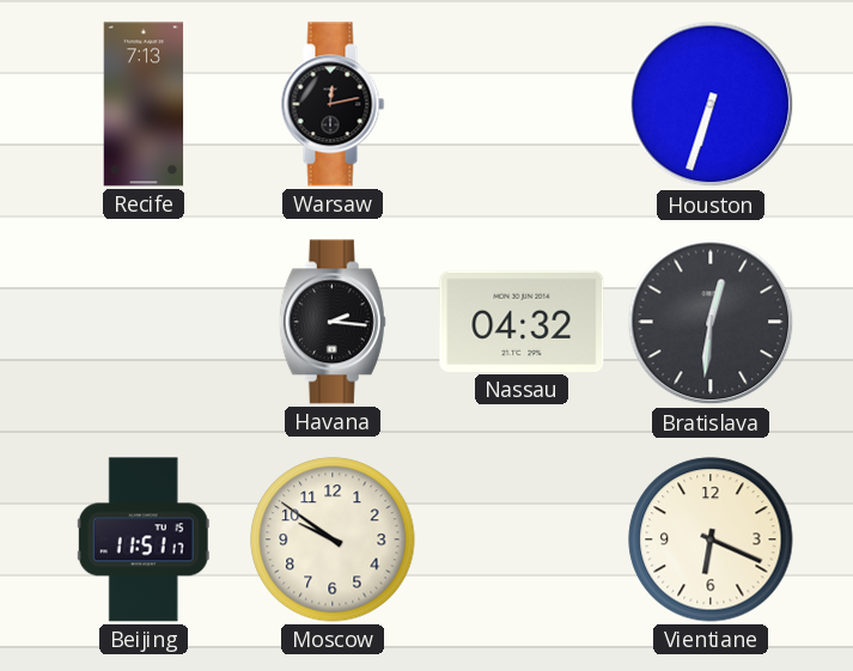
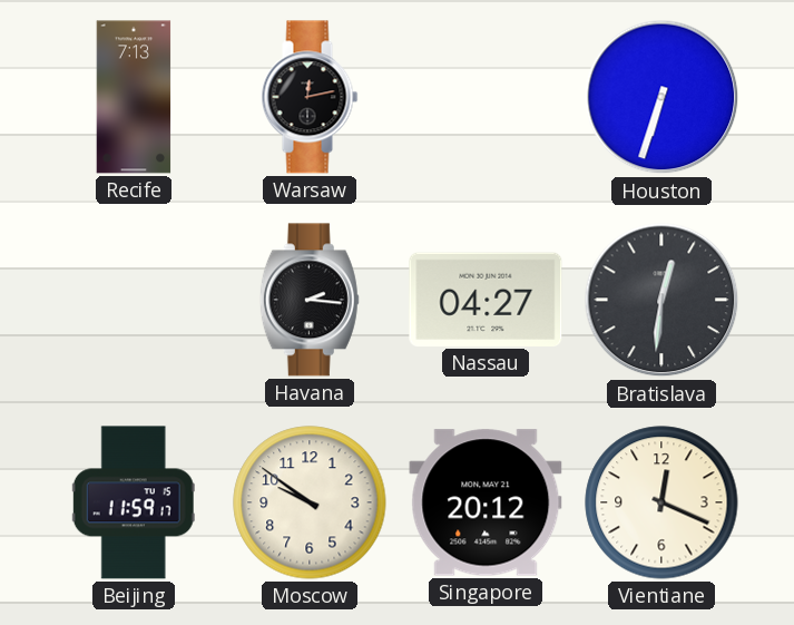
Nassau: 04:32 -> 04:27
Beijing: 11:51 -> 11:59
Singapore: none -> 20:12
Vientiane: 6:19 -> 12:19
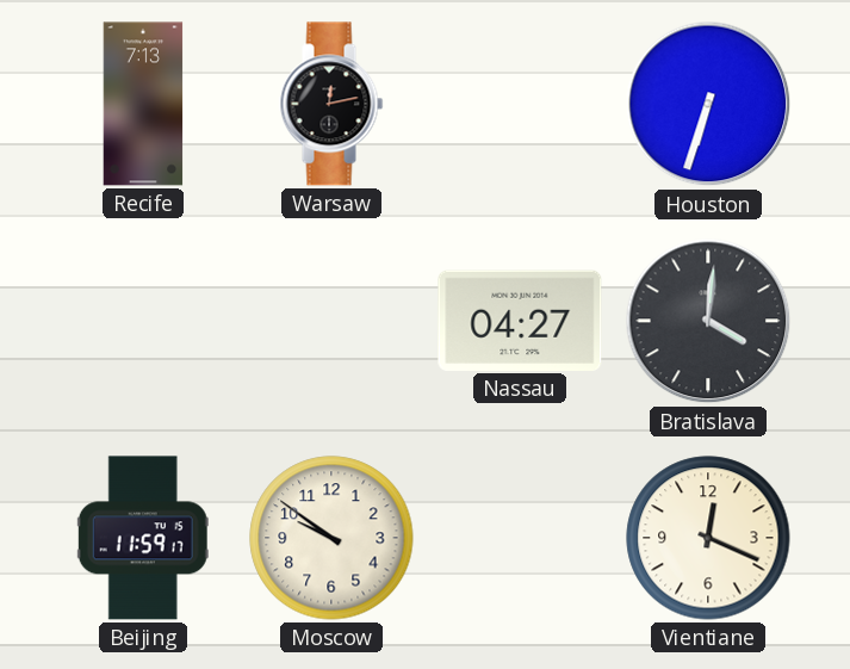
Havana: 2:16 -> none
Bratislava: 12:31 -> 4:01
Singapore: 20:12 -> none
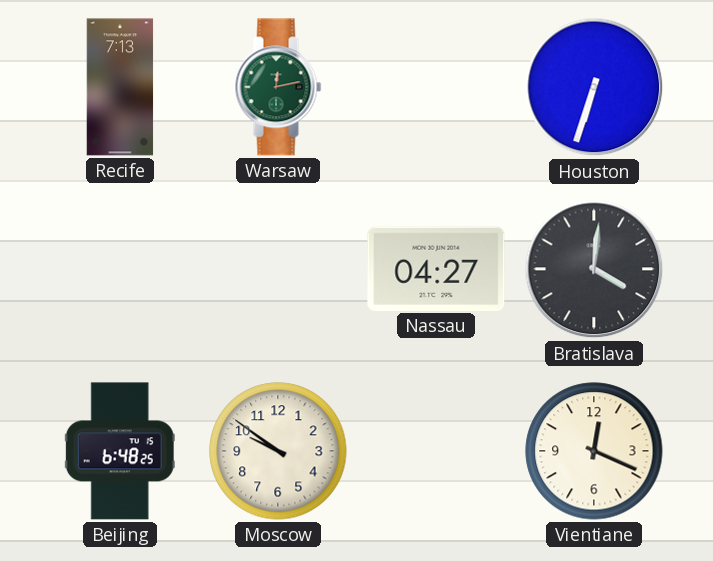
Warsaw dial: black -> green
Beijing: 11:59 -> 6:48
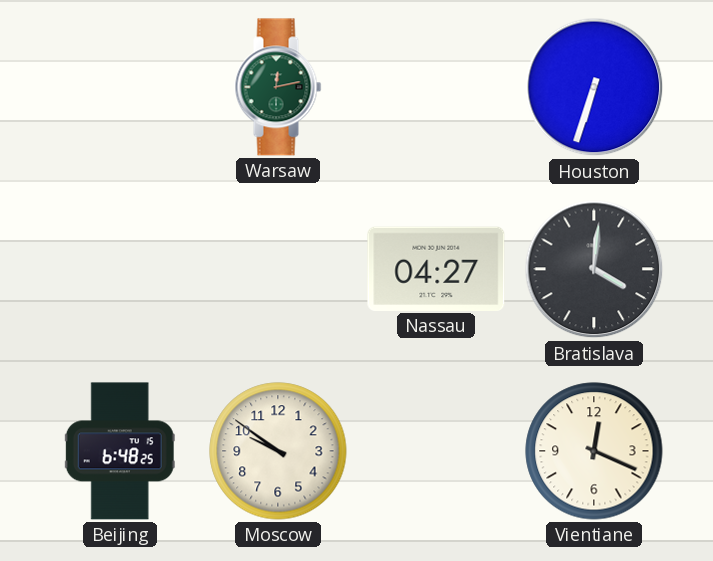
Recife: 7:13 -> none
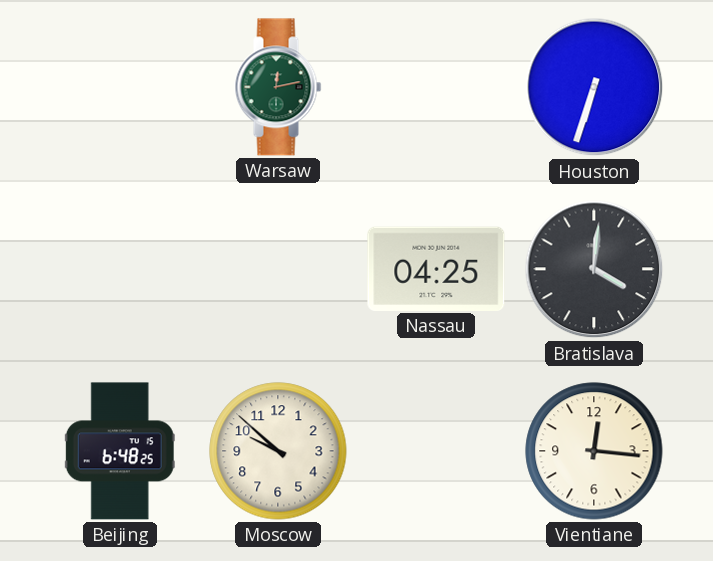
Nassau: 04:27 -> 04:25
Moscow: 9:51 -> 9:52
Vientiane: 12:19 -> 12:16
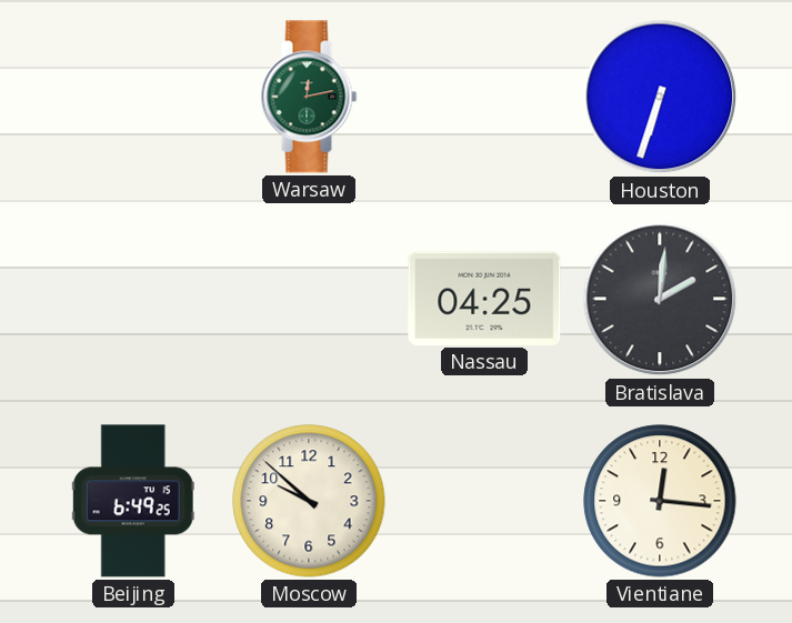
Bratislava: 4:01 -> 2:01
Beijing: 6:48 -> 6:49
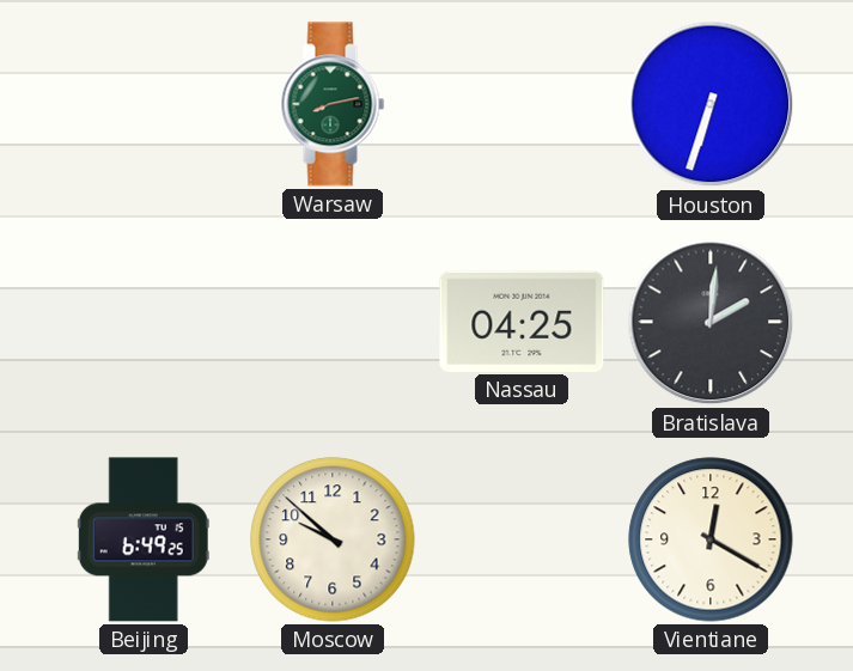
Warsaw: 12:13 -> 8:13
Vientiane: 12:16 -> 12:20
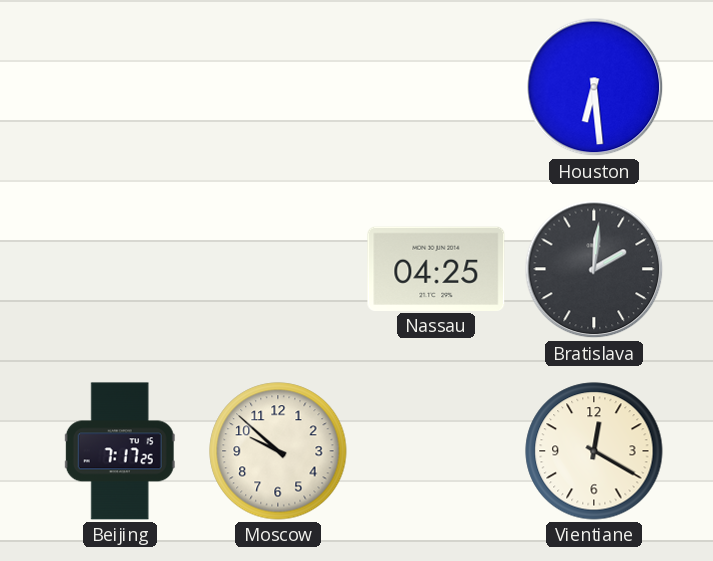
Warsaw: 8:13 -> none
Houston: 6:33 -> 6:29
Beijing: 6:49 -> 7:17
